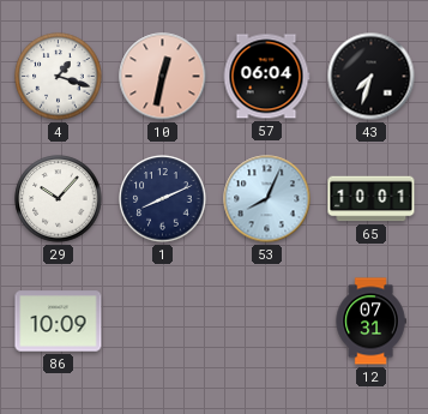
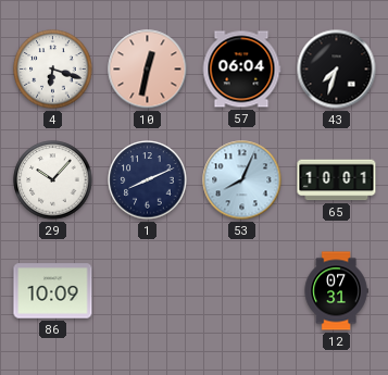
4: 1:18 -> 6:18
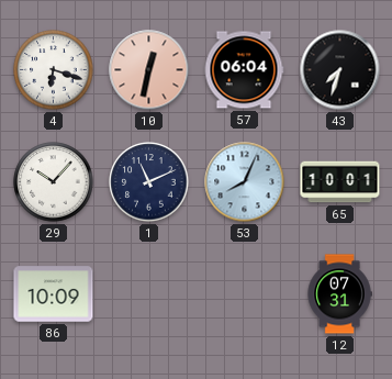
1: 8:11 -> 11:11
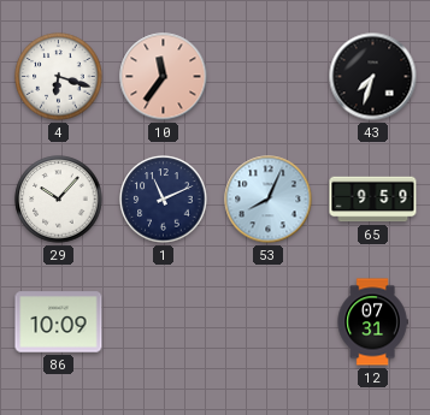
10: 12:32 -> 11:36
57: 06:04 -> none
65: 10:01 -> 9:59
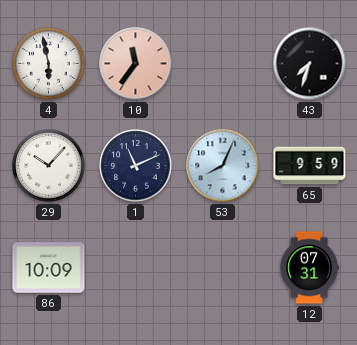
4: 6:18 -> 5:58
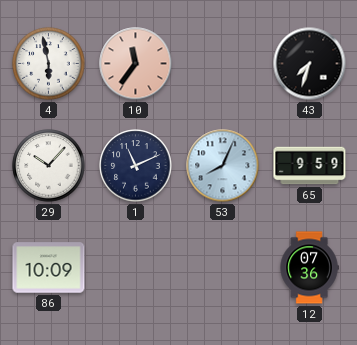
12: 07:31 -> 07:36
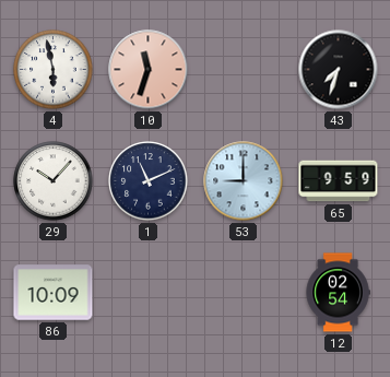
10: 11:36 -> 11:33
53: 8:04 -> 9:00
12: 07:36 -> 02:54
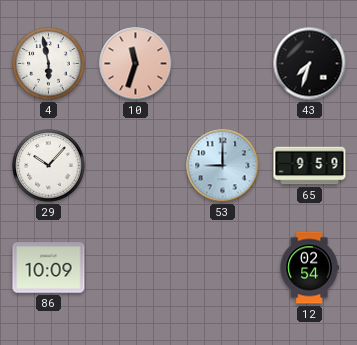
1: 11:11 -> none
